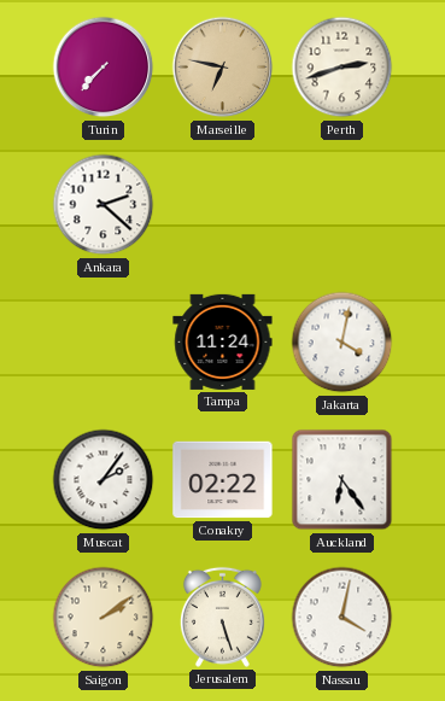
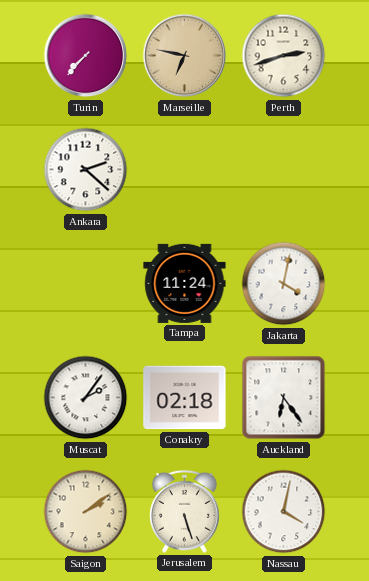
Conakry: 02:22 -> 02:18
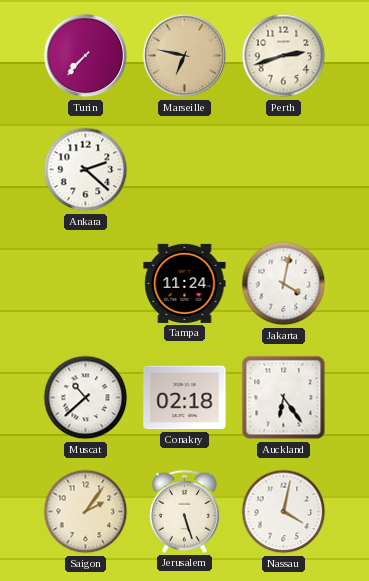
Muscat: 2:06 -> 10:38
Saigon: 2:09 -> 2:06
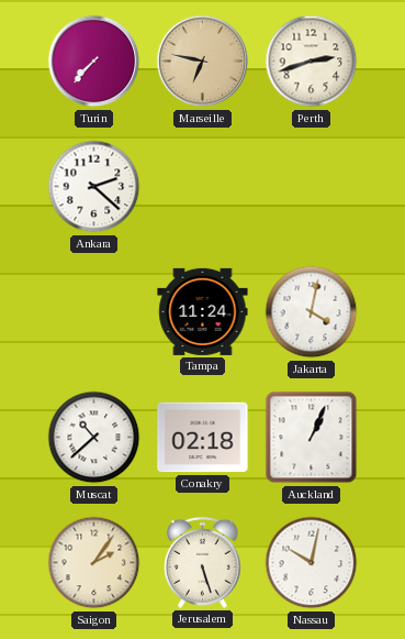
Auckland: 6:24 -> 1:04
Nassau: 4:02 -> 10:02
